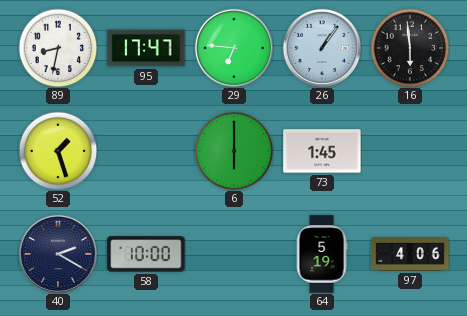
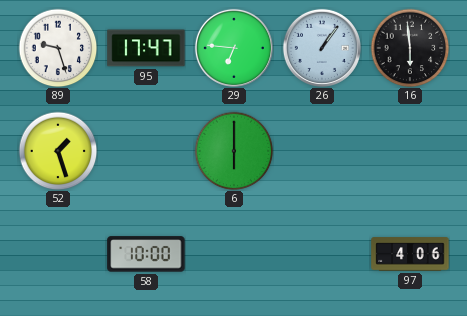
89: 8:32 -> 9:27
73: 1:45 -> none
40: 2:20 -> none
64: 5:19 -> none
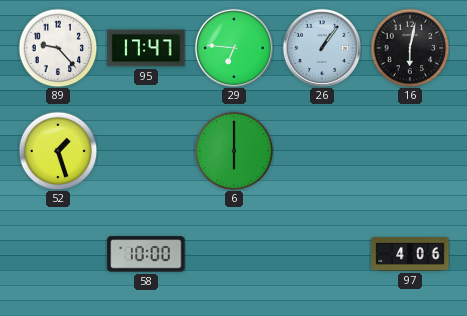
89: 9:27 -> 9:23
16: 5:59 -> 6:02
